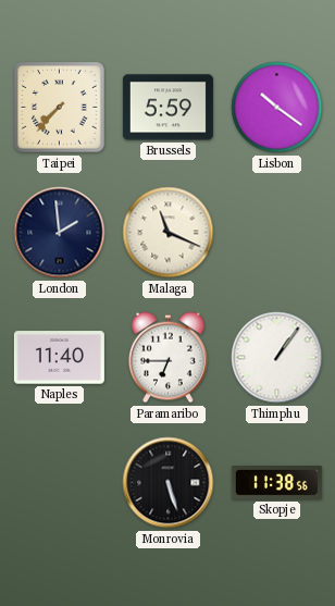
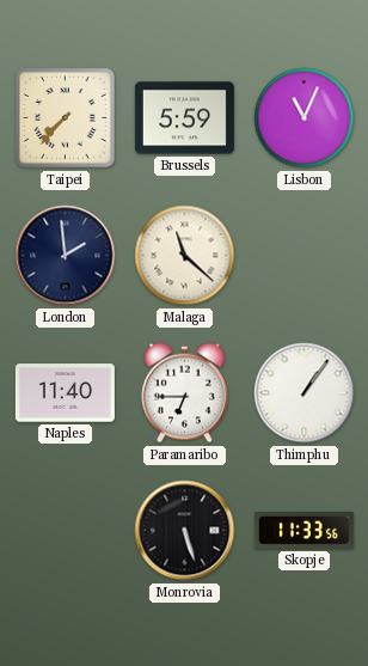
Lisbon: 10:21 -> 11:04
Malaga: 11:19 -> 11:22
Skopje: 11:38 -> 11:33
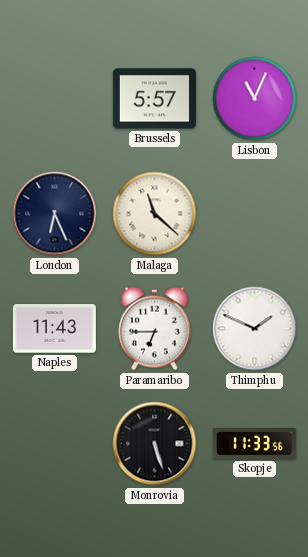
Taipei: 7:37 -> none
Brussels: 5:59 -> 5:57
London: 1:59 -> 6:26
Naples: 11:40 -> 11:43
Thimphu: 1:06 -> 1:49
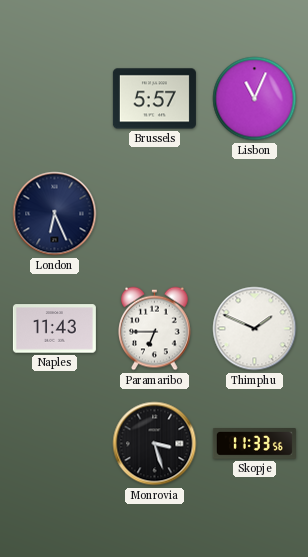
Malaga: 11:22 -> none
Monrovia: 5:27 -> 3:27
